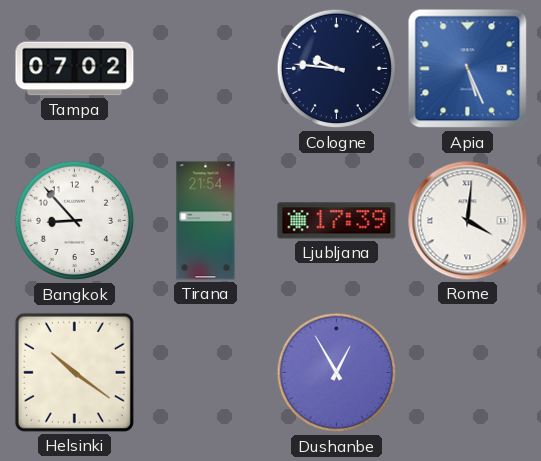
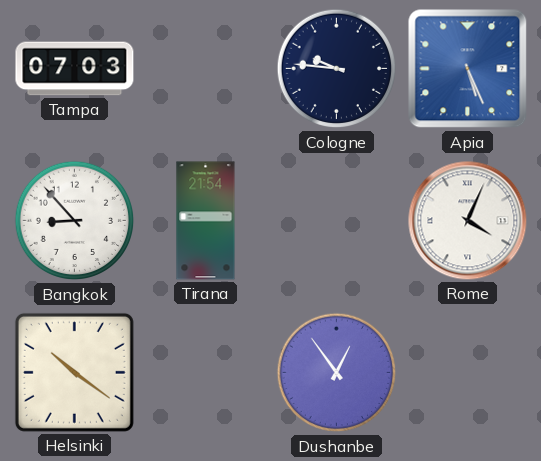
Tampa: 07:02 -> 07:03
Ljubljana: 17:39 -> none
Rome: 4:01 -> 4:04
Dushanbe: 12:55 -> 12:54
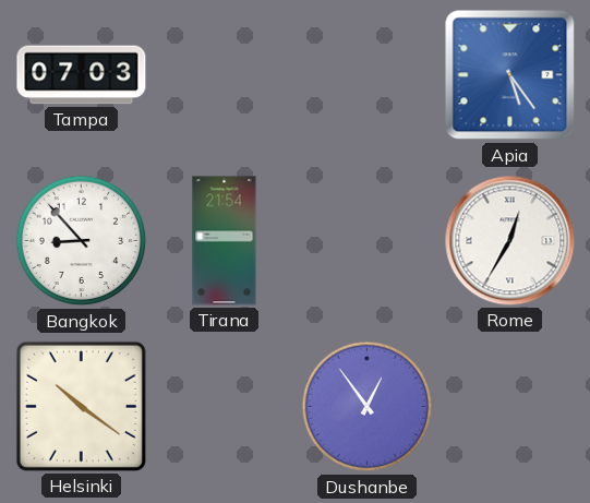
Cologne: 9:46 -> none
Apia: 5:26 -> 5:24
Rome: 4:04 -> 12:35
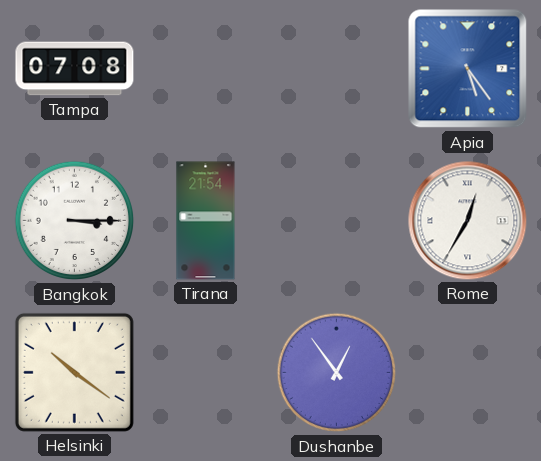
Tampa: 07:03 -> 07:08
Bangkok: 8:53 -> 3:15
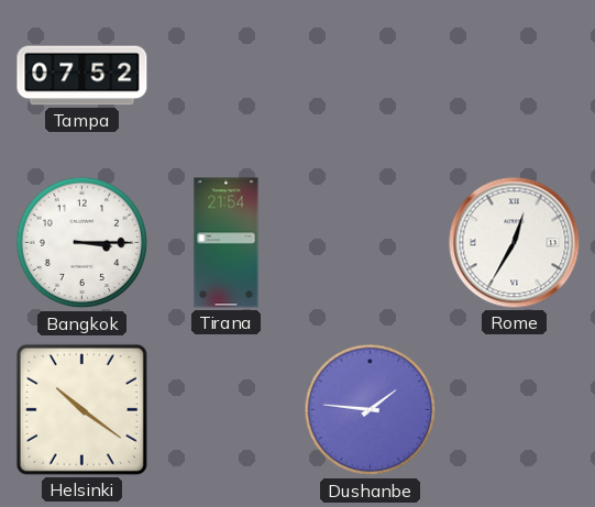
Tampa: 07:08 -> 07:52
Apia: 5:24 -> none
Dushanbe: 12:54 -> 1:46
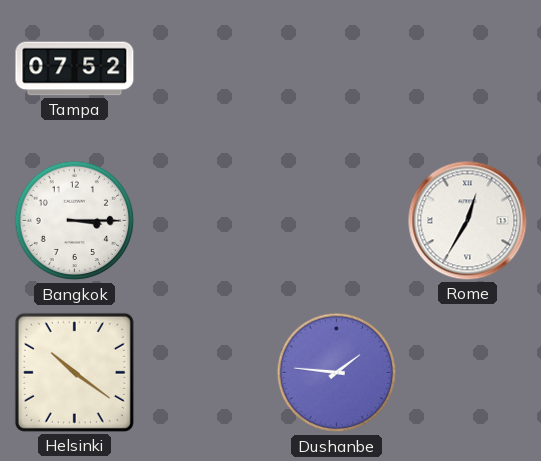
Tirana: 21:54 -> none
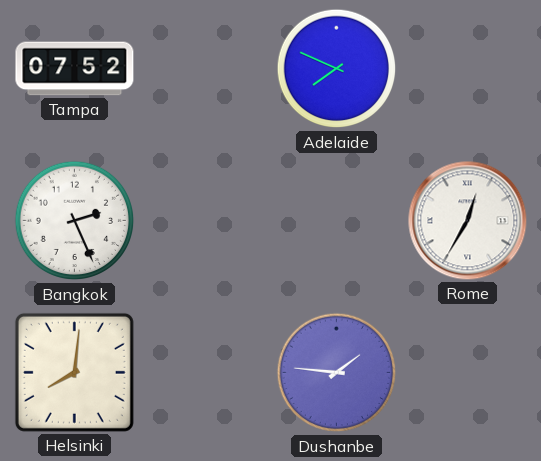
Adelaide: none -> 7:49
Bangkok: 3:15 -> 2:26
Helsinki: 10:21 -> 8:01
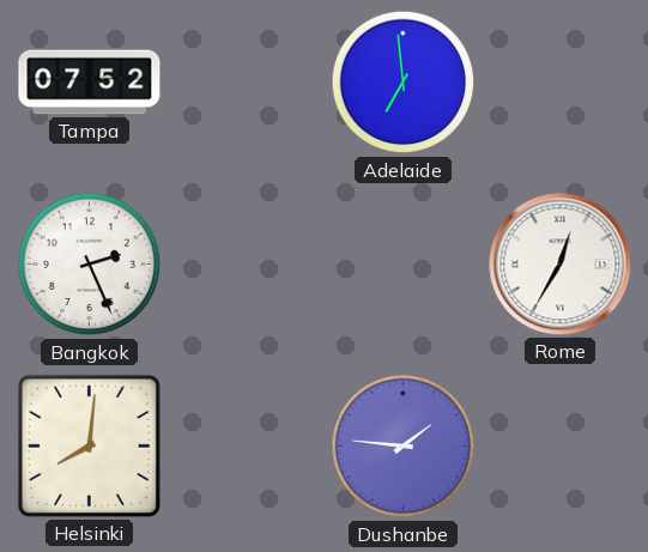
Adelaide: 7:49 -> 6:59
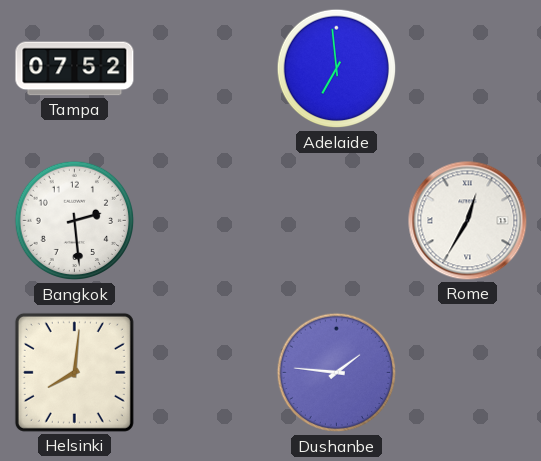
Bangkok: 2:26 -> 2:29
